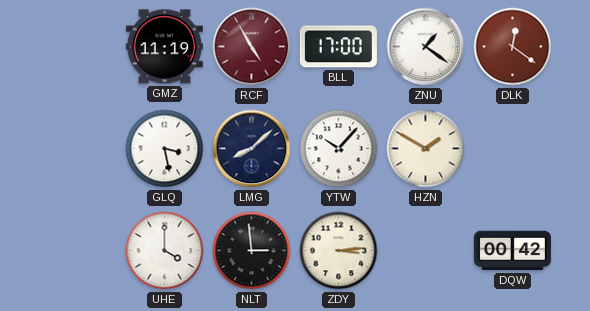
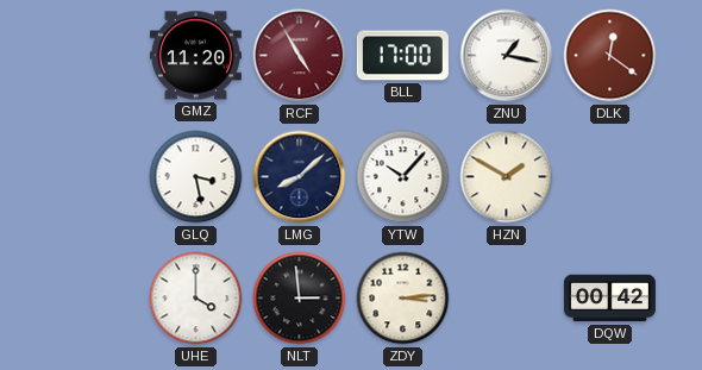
GMZ: 11:19 -> 11:20
ZNU: 1:21 -> 1:17
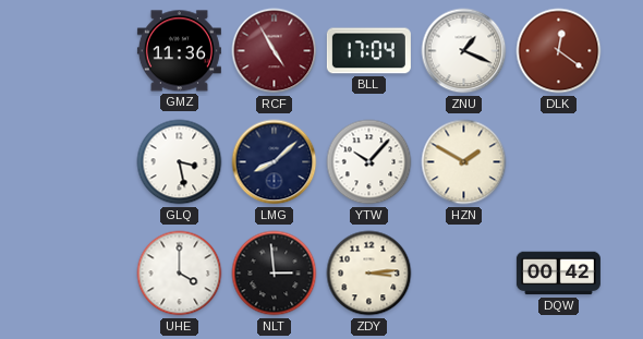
GMZ: 11:20 -> 11:36
BLL: 17:00 -> 17:04
ZNU: 1:17 -> 1:19
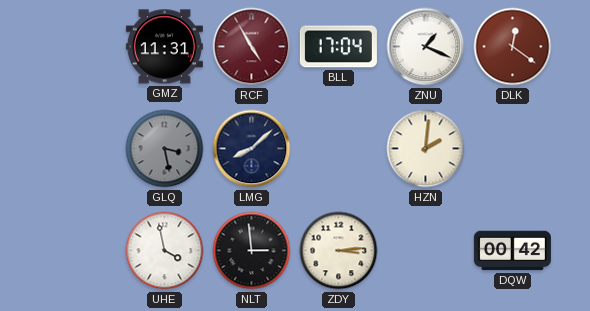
GMZ: 11:36 -> 11:31
GLQ dial: white -> grey
YTW: 10:07 -> none
HZN: 1:50 -> 2:01
UHE: 4:00 -> 3:58
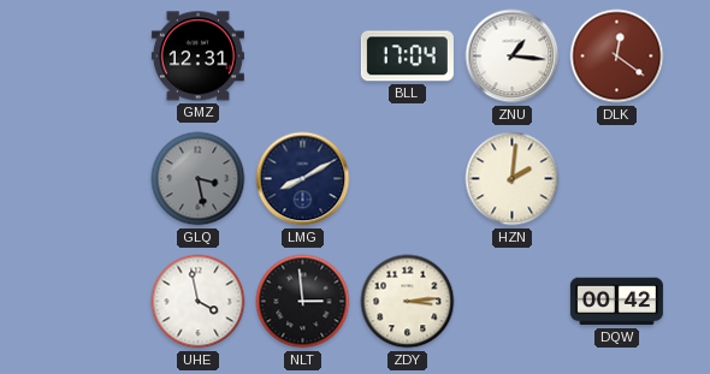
GMZ: 11:31 -> 12:31
RCF: 4:55 -> none
ZNU: 1:19 -> 1:16
LMG: 8:08 -> 8:10
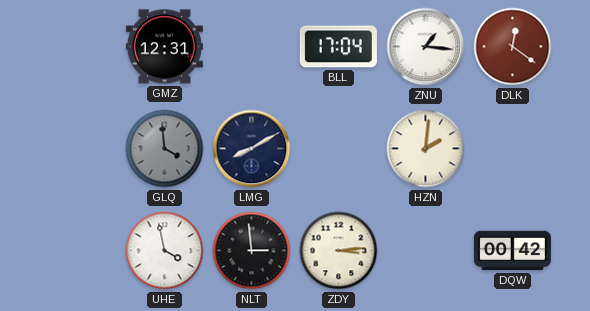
GLQ: 3:28 -> 3:59
